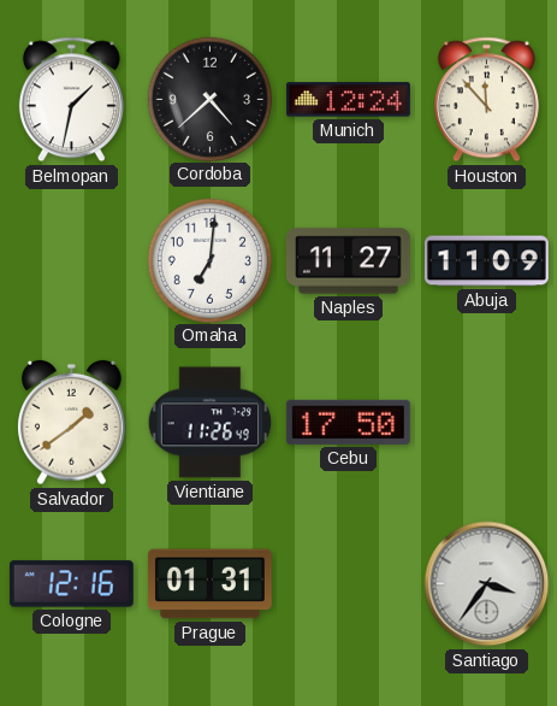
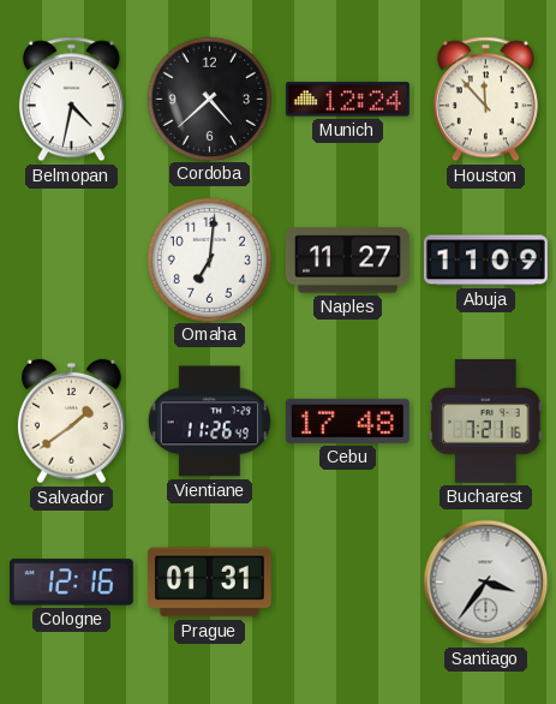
Belmopan: 1:32 -> 4:32
Cebu: 17:50 -> 17:48
Bucharest: none -> 7:21
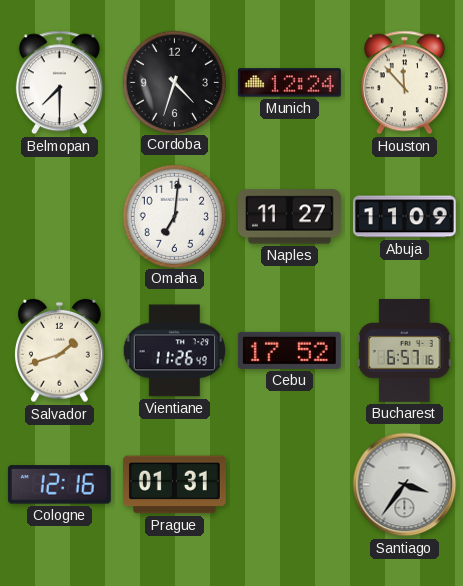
Belmopan: 4:32 -> 7:30
Cordoba: 4:38 -> 4:33
Salvador: 1:39 -> 1:42
Cebu: 17:48 -> 17:52
Bucharest: 7:21 -> 6:57
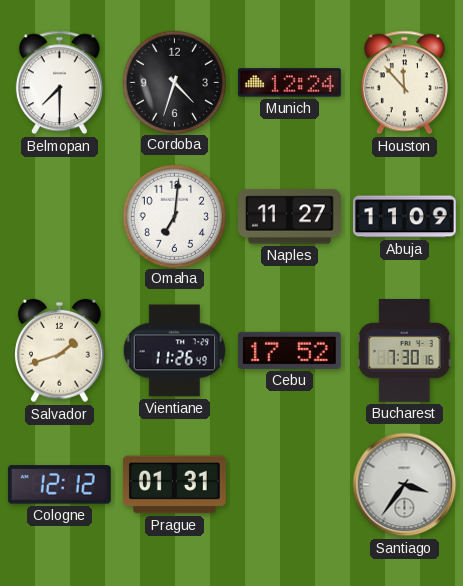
Bucharest: 6:57 -> 7:30
Cologne: 12:16 -> 12:12
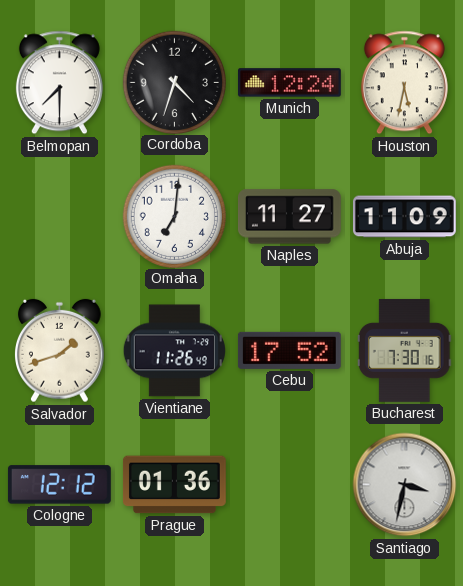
Houston: 11:53 -> 5:32
Prague: 01:31 -> 01:36
Santiago: 3:36 -> 3:32
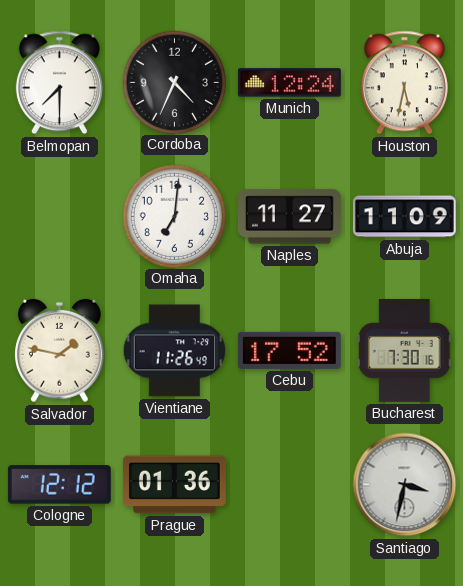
Cordoba: 4:33 -> 4:34
Salvador: 1:42 -> 1:47
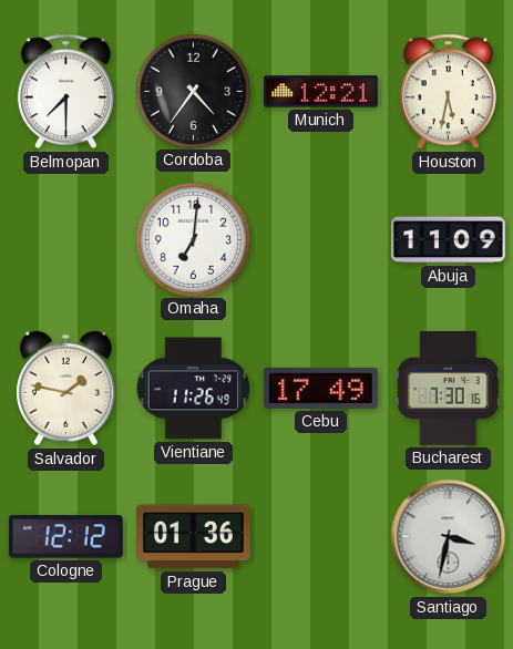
Cordoba: 4:34 -> 4:36
Munich: 12:24 -> 12:21
Naples: 11:27 -> none
Cebu: 17:52 -> 17:49
